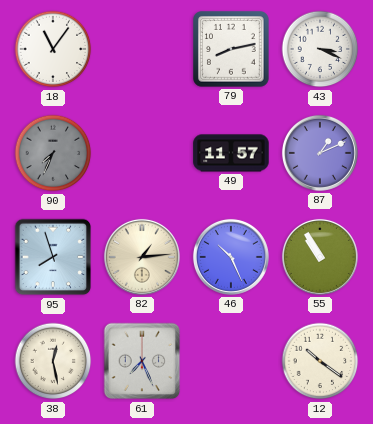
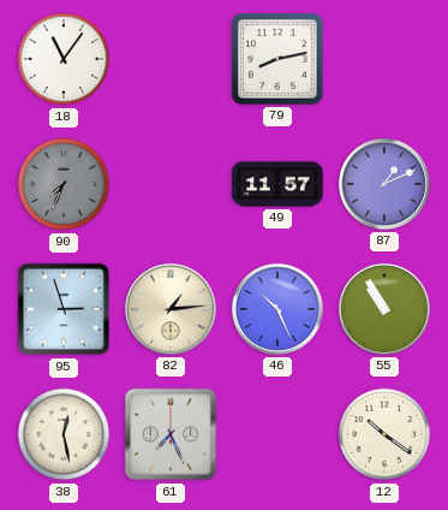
43: 3:19 -> none
95: 7:57 -> 2:57
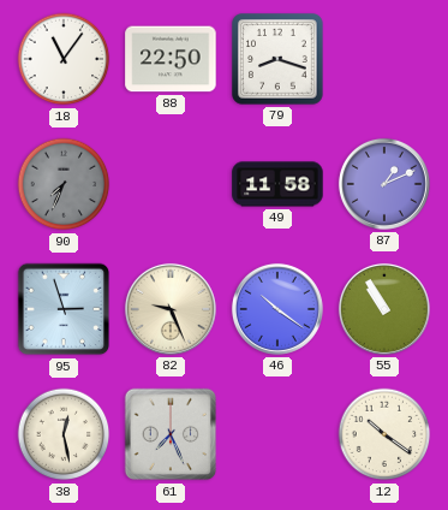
88: none -> 22:50
79: 8:13 -> 8:18
49: 11:57 -> 11:58
82: 1:14 -> 9:26
46: 10:26 -> 10:21
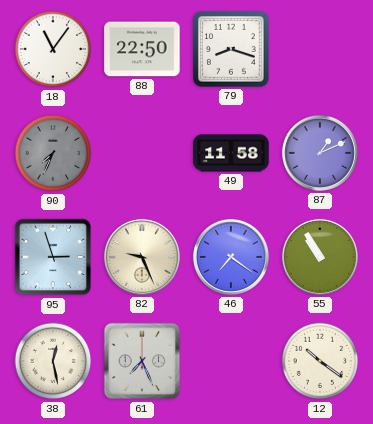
46: 10:21 -> 7:21
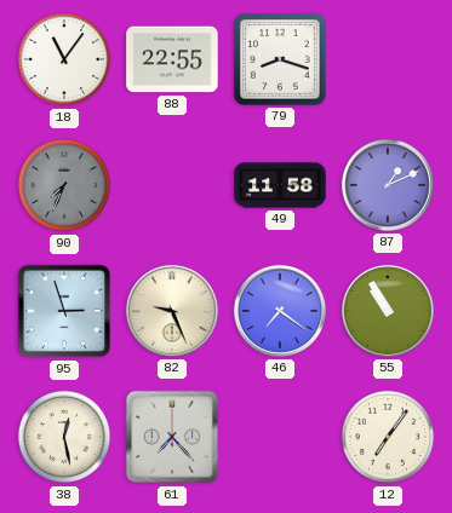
88: 22:50 -> 22:55
61: 7:26 -> 7:23
12: 10:21 -> 7:06
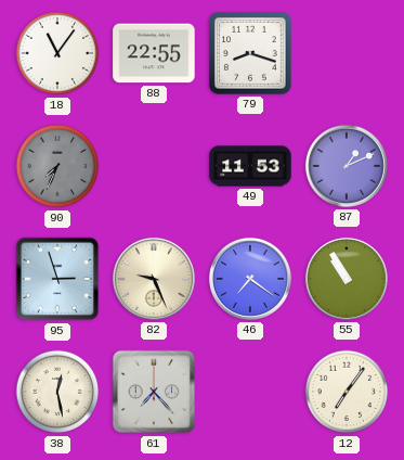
49: 11:58 -> 11:53
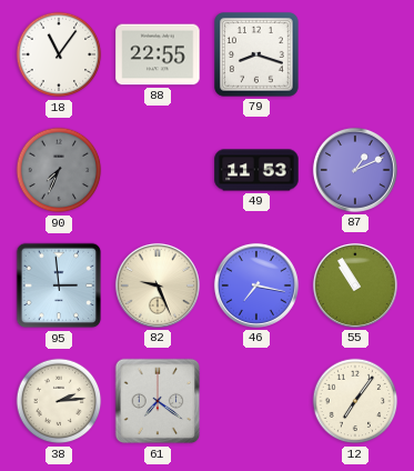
95: 2:57 -> 2:59
46: 7:21 -> 7:17
38: 12:28 -> 2:14
61: 7:23 -> 7:21
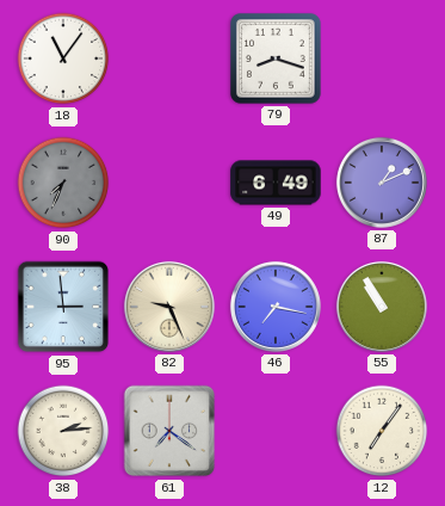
88: 22:55 -> none
49: 11:53 -> 6:49
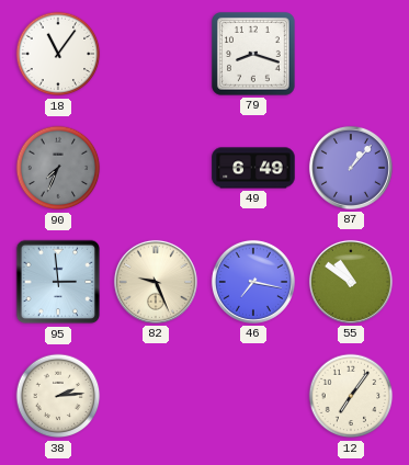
87: 1:11 -> 1:07
55: 10:55 -> 10:51
61: 7:21 -> none
